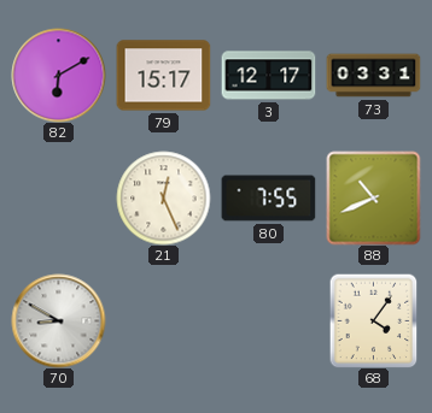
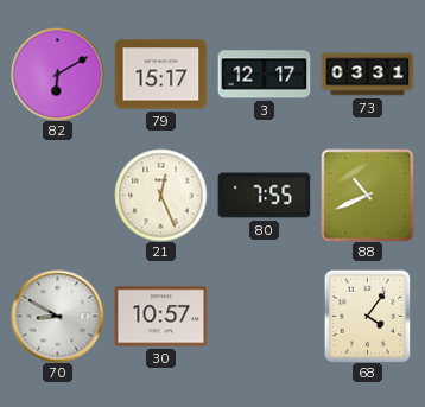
30: none -> 10:57
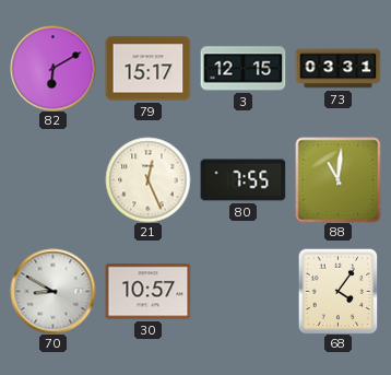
3: 12:17 -> 12:15
88: 10:41 -> 11:01
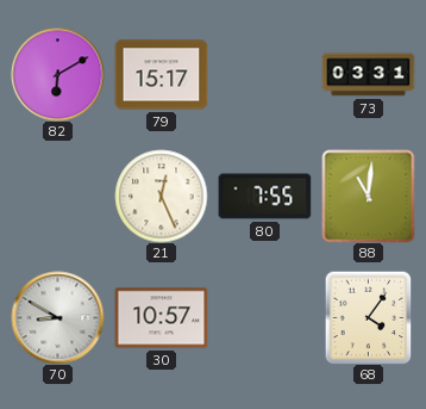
3: 12:15 -> none
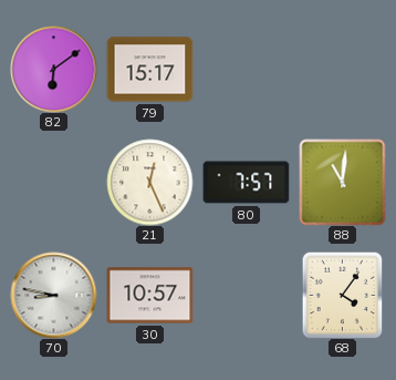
82: 6:10 -> 6:09
73: 03:31 -> none
80: 7:55 -> 7:57
70: 8:50 -> 8:47
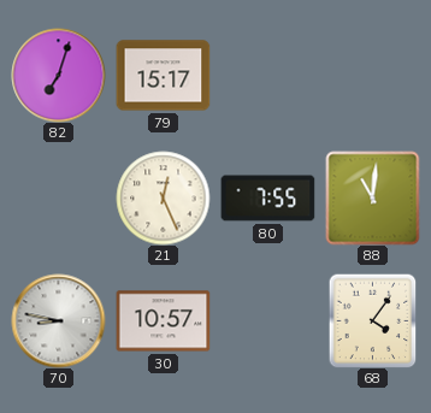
82: 6:09 -> 7:03
80: 7:57 -> 7:55
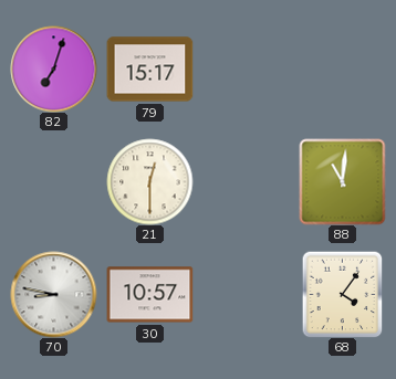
21: 12:26 -> 12:30
80: 7:55 -> none
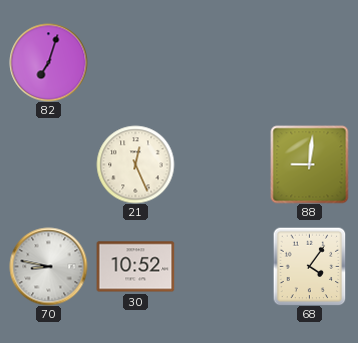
79: 15:17 -> none
21: 12:30 -> 12:26
88: 11:01 -> 9:01
30: 10:57 -> 10:52
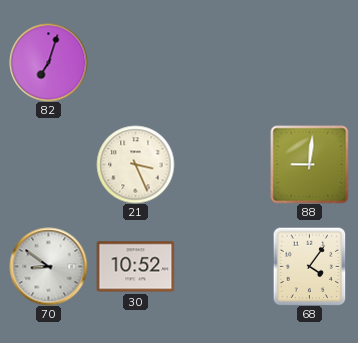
21: 12:26 -> 3:26
70: 8:47 -> 8:51
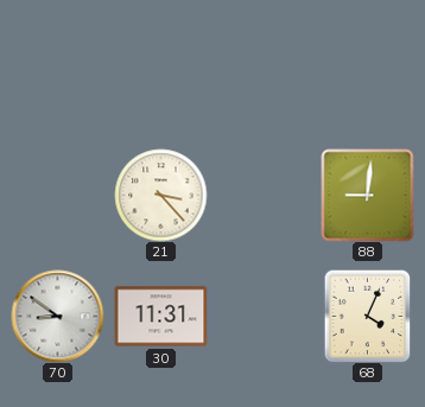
82: 7:03 -> none
21: 3:26 -> 3:23
30: 10:52 -> 11:31
68: 4:06 -> 4:04
